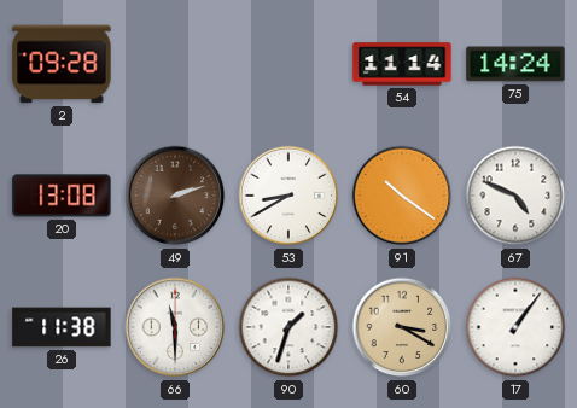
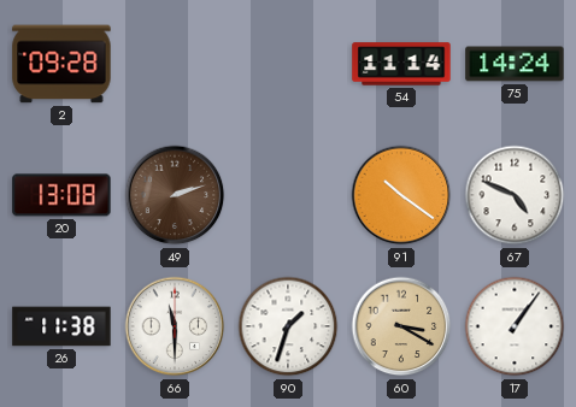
53: 8:40 -> none
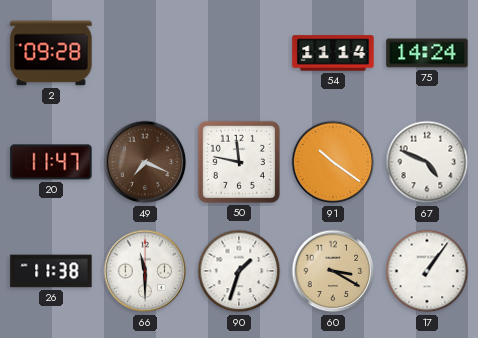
20: 13:08 -> 11:47
49: 2:12 -> 7:19
50: none -> 11:47
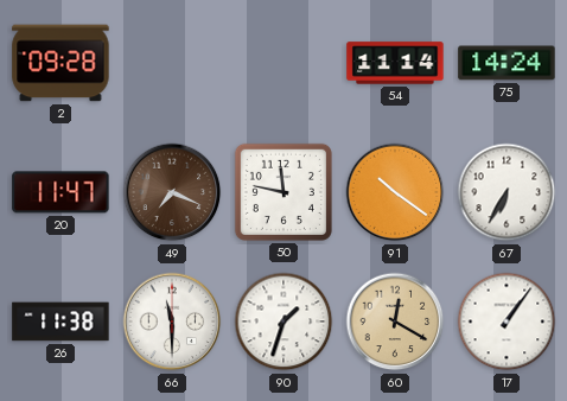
67: 4:49 -> 6:35
60: 3:20 -> 12:20
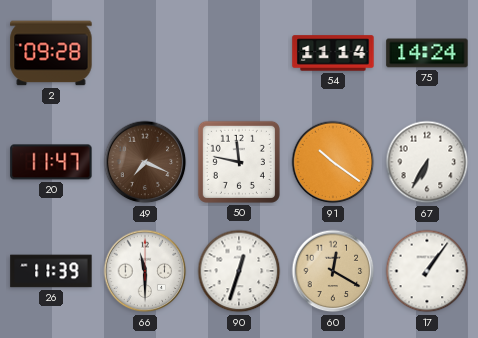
26: 11:38 -> 11:39
90: 1:33 -> 12:33
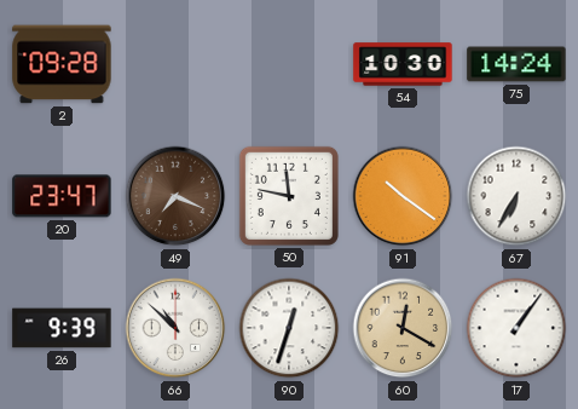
54: 11:14 -> 10:30
20: 11:47 -> 23:47
26: 11:39 -> 9:39
66: 11:30 -> 10:52
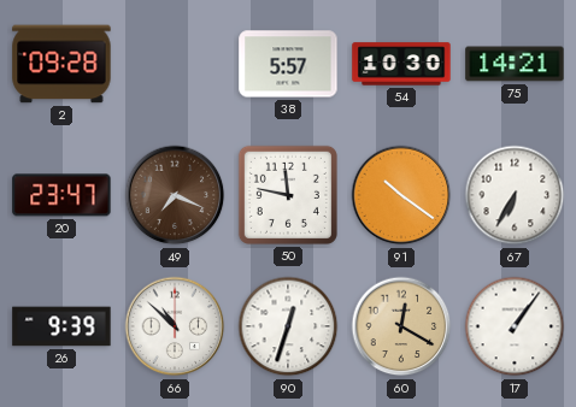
38: none -> 5:57
75: 14:24 -> 14:21
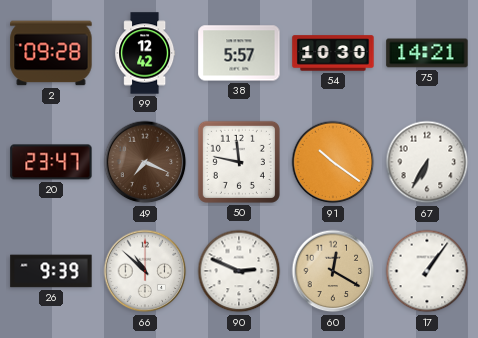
99: none -> 12:42
90: 12:33 -> 2:49
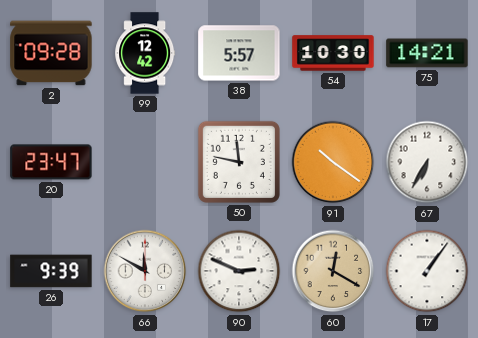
49: 7:19 -> none
66: 10:52 -> 11:50
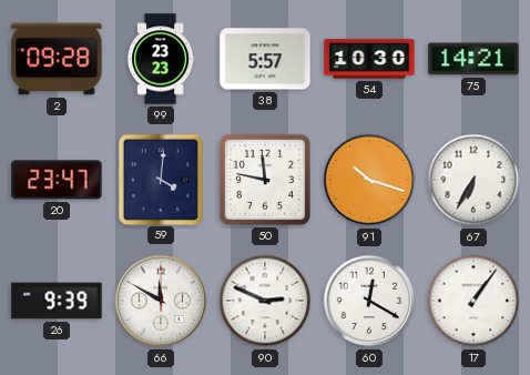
99: 12:42 -> 23:23
59: none -> 4:01
91: 10:21 -> 10:18
60 dial: champagne -> white
